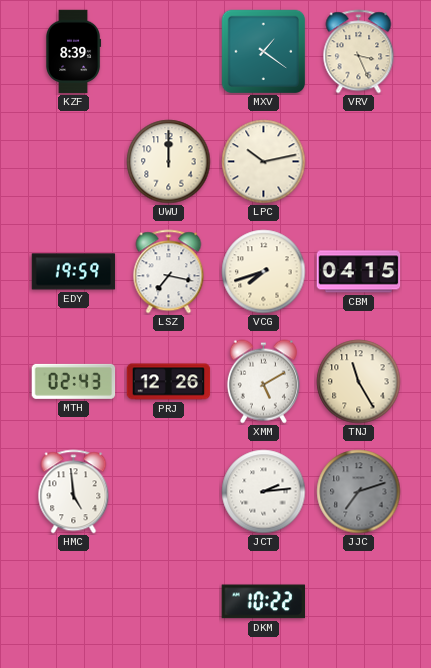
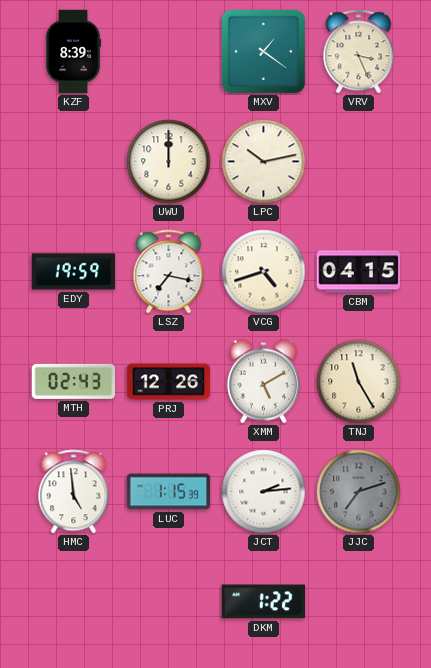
VCG: 7:42 -> 4:42
LUC: none -> 1:15
DKM: 10:22 -> 1:22
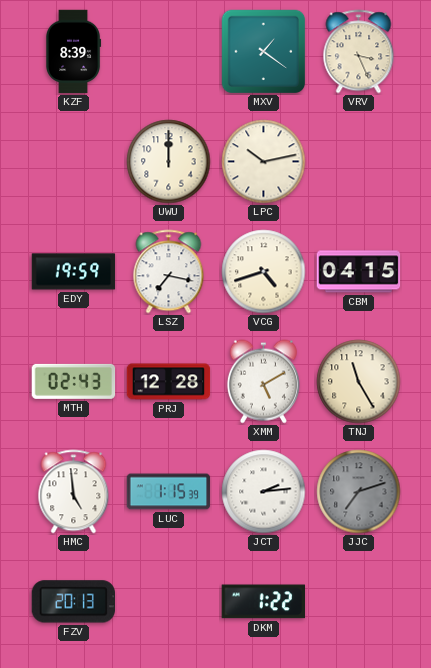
PRJ: 12:26 -> 12:28
FZV: none -> 20:13
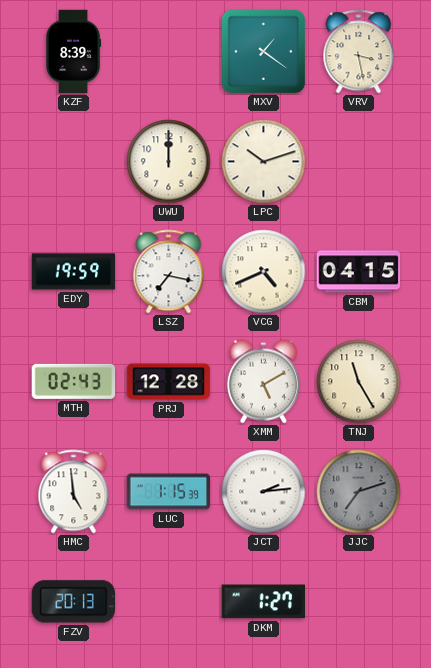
VRV: 3:26 -> 3:28
LPC: 10:13 -> 10:12
VCG: 4:42 -> 4:41
DKM: 1:22 -> 1:27
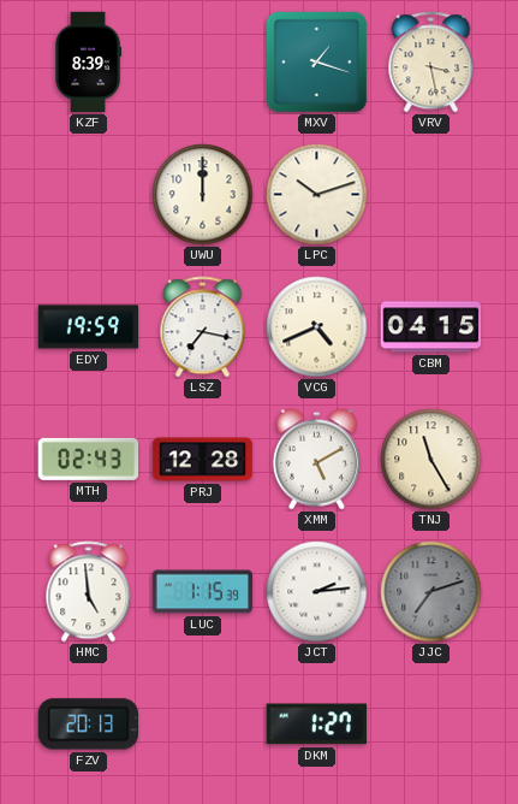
MXV: 1:21 -> 1:18
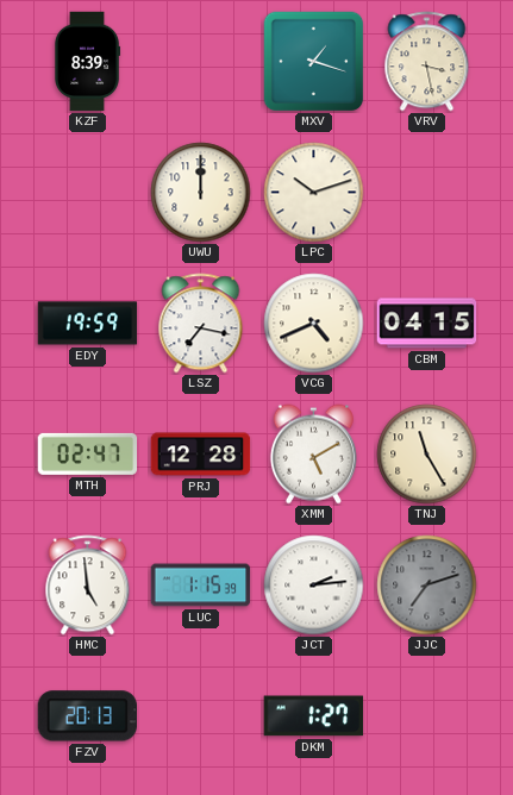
MTH: 02:43 -> 02:47
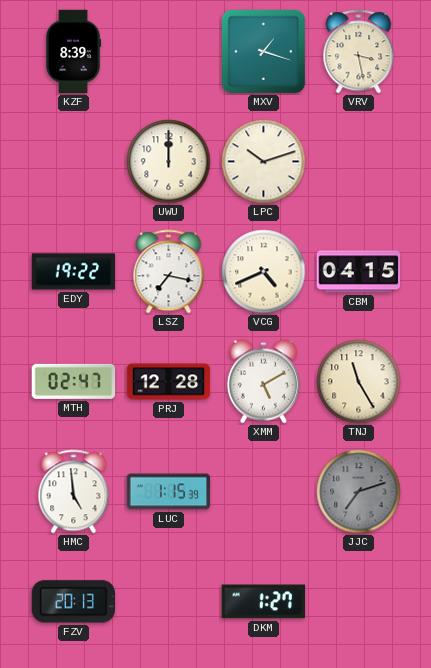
EDY: 19:59 -> 19:22
JCT: 2:14 -> none
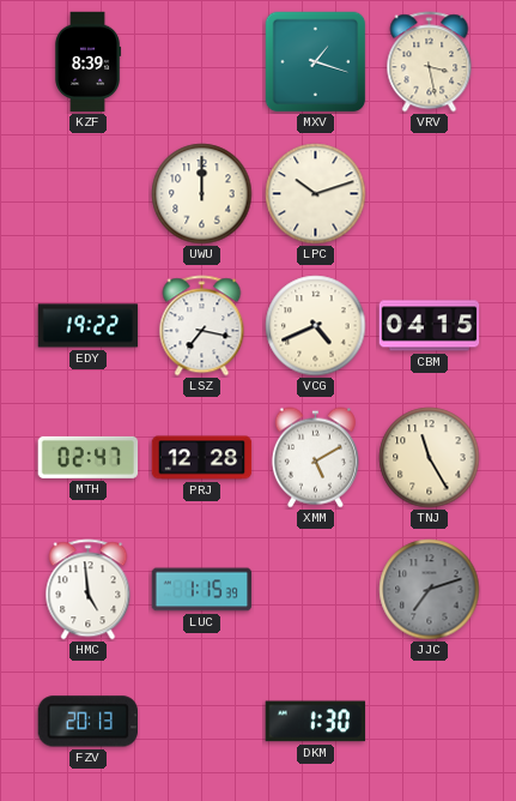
DKM: 1:27 -> 1:30
